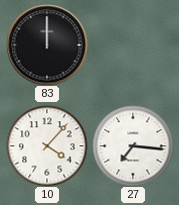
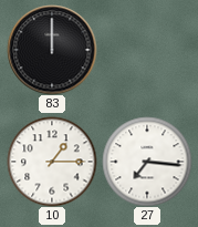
10: 4:07 -> 1:15
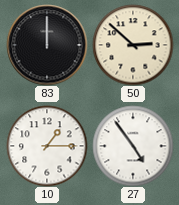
50: none -> 2:52
27: 7:16 -> 4:54
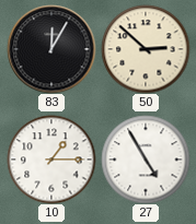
83: 12:00 -> 12:05
27: 4:54 -> 4:55
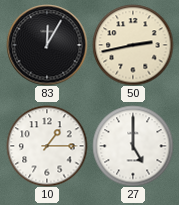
50: 2:52 -> 2:43
27: 4:55 -> 5:00
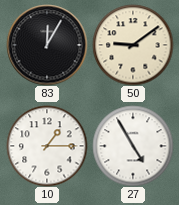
50: 2:43 -> 9:09
27: 5:00 -> 4:55
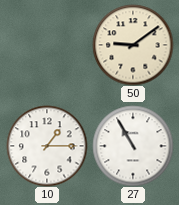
83: 12:05 -> none
27: 4:55 -> 10:55
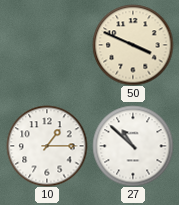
50: 9:09 -> 3:49
27: 10:55 -> 10:52
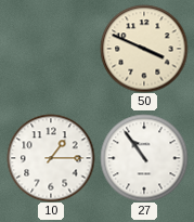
27: 10:52 -> 10:54
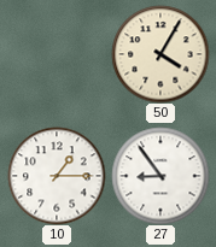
50: 3:49 -> 4:05
27: 10:54 -> 8:54
